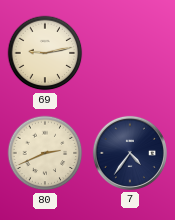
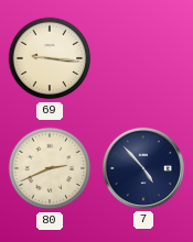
69: 9:13 -> 9:16
7: 4:36 -> 4:53
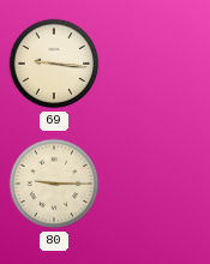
80: 2:41 -> 9:15
7: 4:53 -> none
